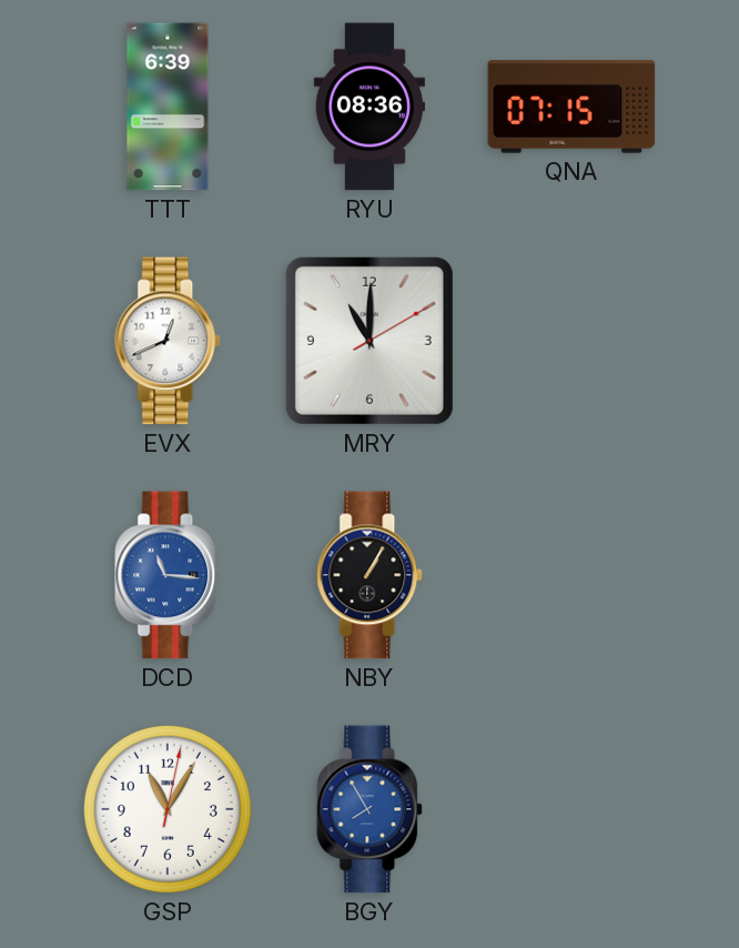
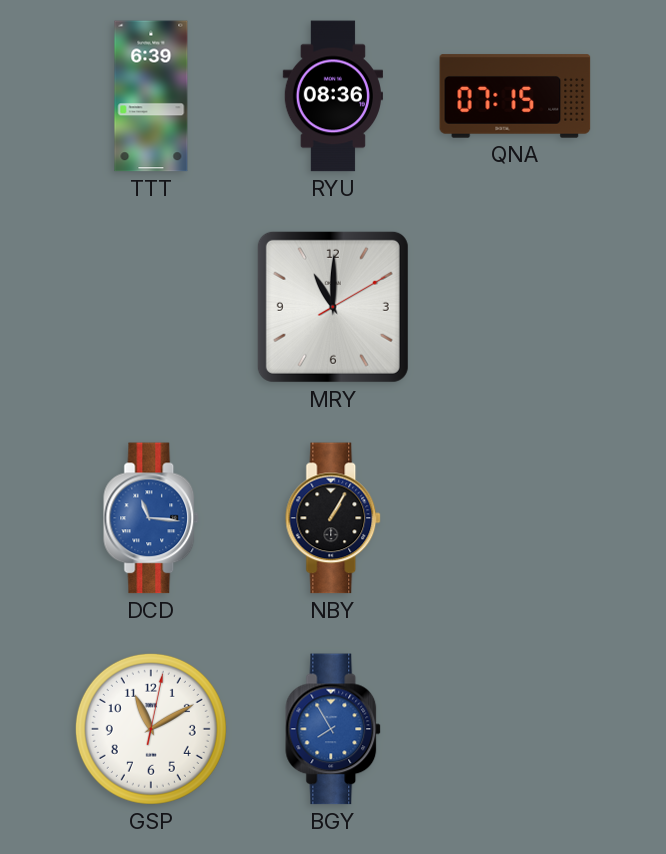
EVX: 12:41 -> none
GSP: 11:05 -> 11:10
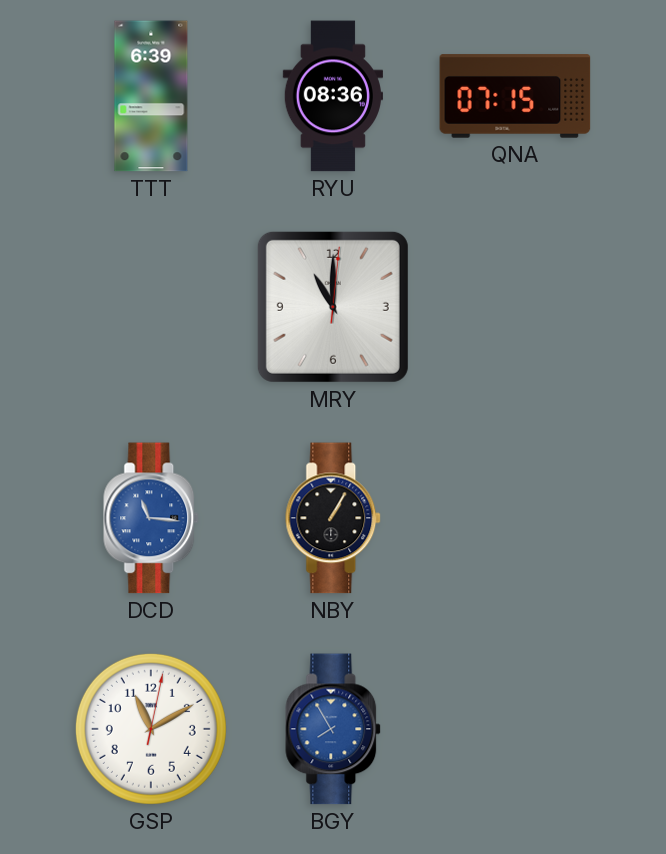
MRY: 11:00:10 -> 11:00:01
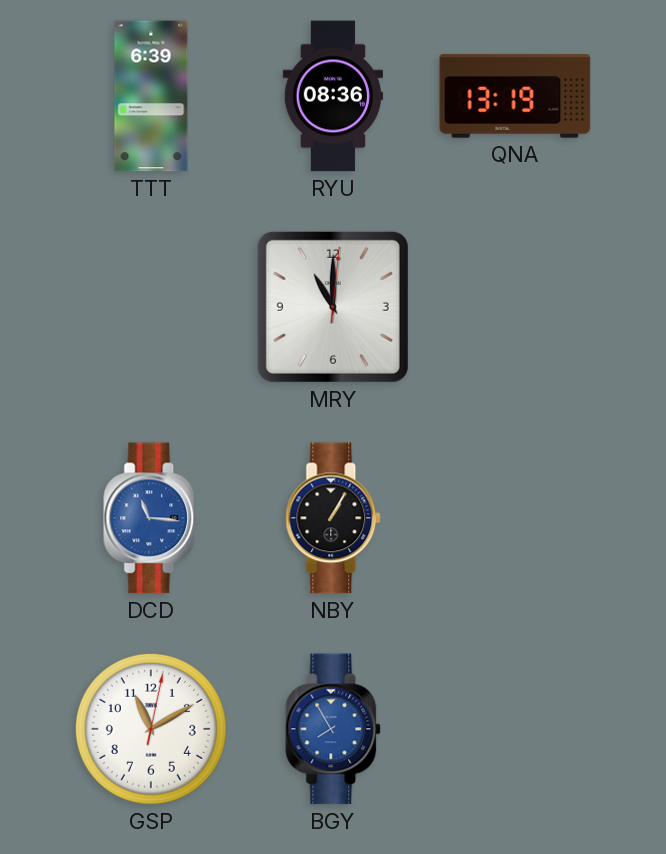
QNA: 07:15 -> 13:19
